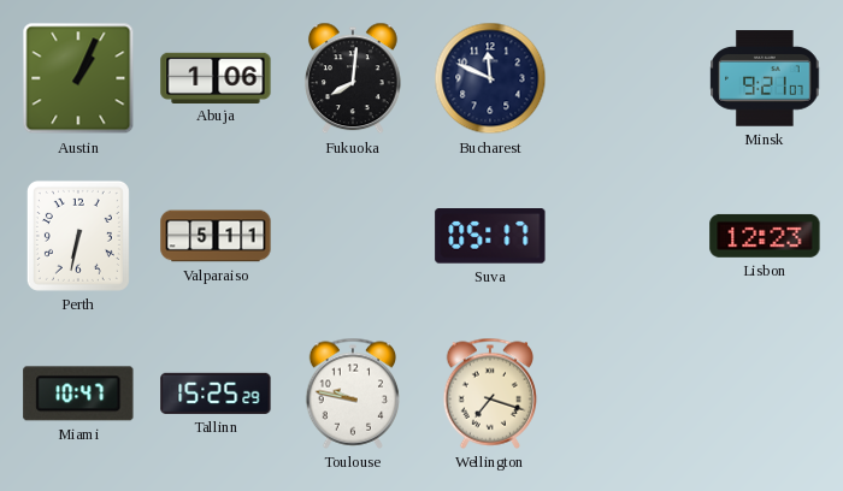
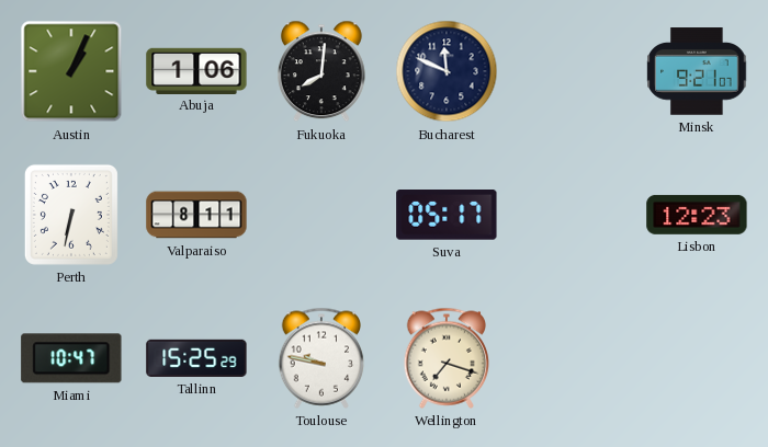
Valparaiso: 5:11 -> 8:11
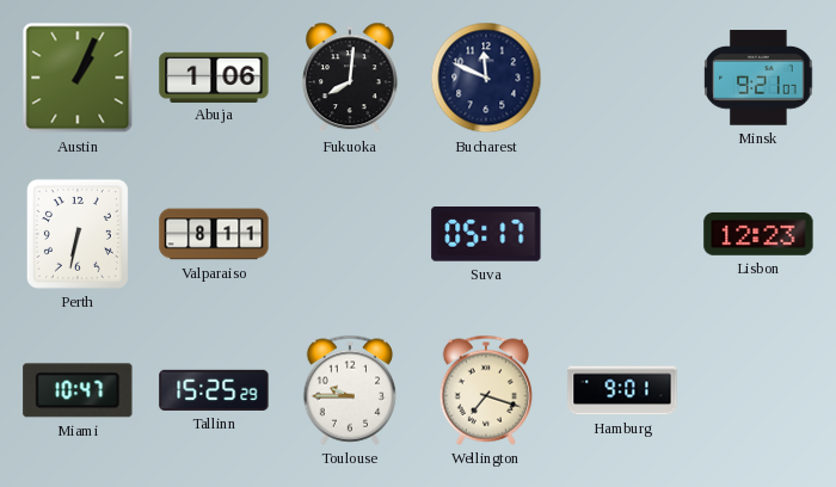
Toulouse: 9:47 -> 9:45
Hamburg: none -> 9:01
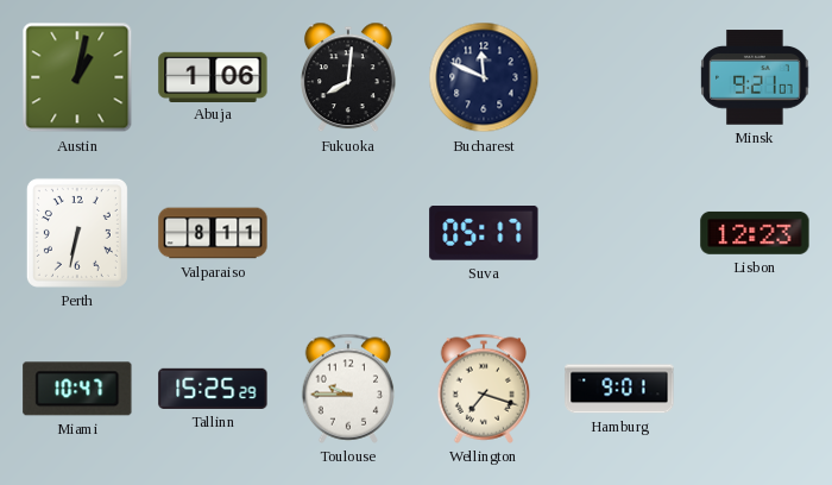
Austin: 1:04 -> 1:02
